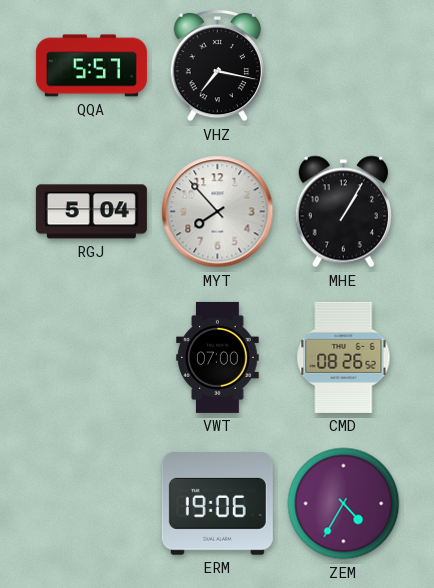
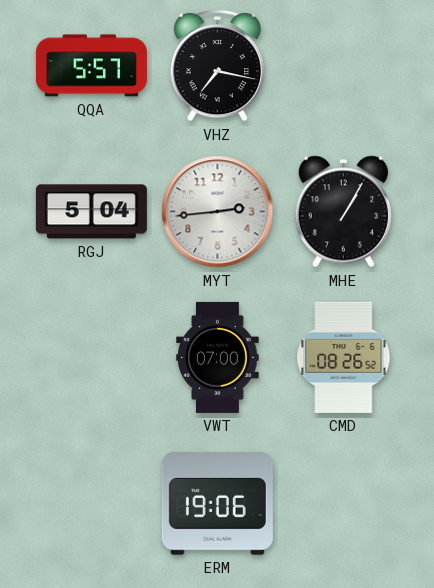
MYT: 7:53 -> 2:44
ZEM: 4:35 -> none
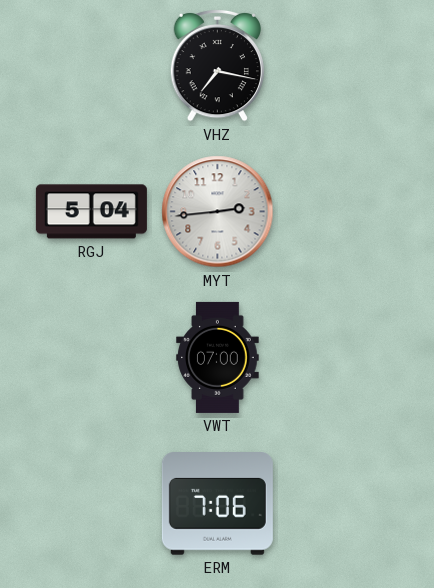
QQA: 5:57 -> none
MHE: 1:05 -> none
CMD: 08:26 -> none
ERM: 19:06 -> 7:06
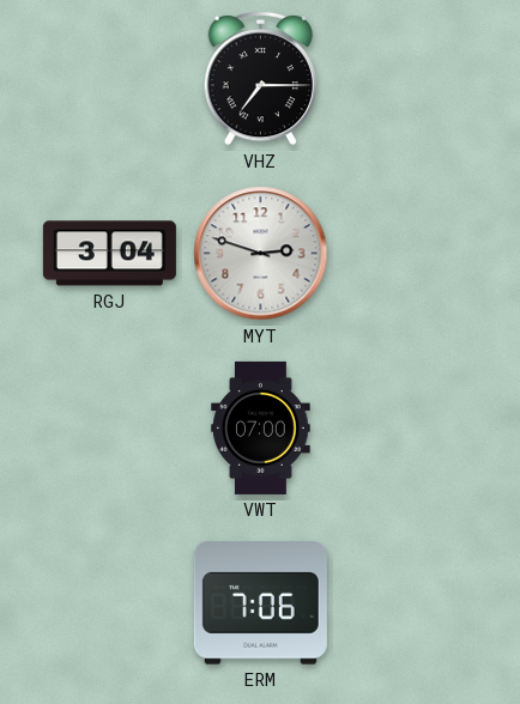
VHZ: 7:17 -> 7:15
RGJ: 5:04 -> 3:04
MYT: 2:44 -> 2:48
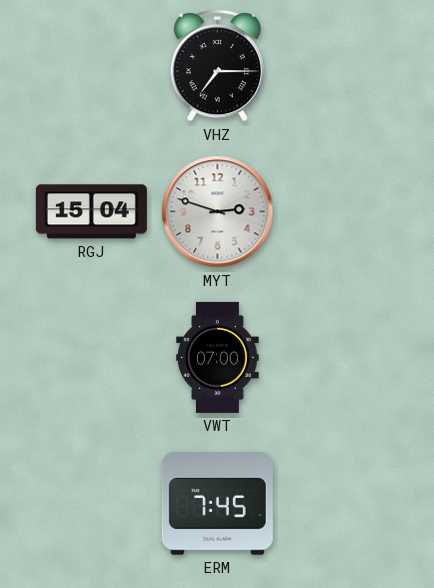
RGJ: 3:04 -> 15:04
ERM: 7:06 -> 7:45
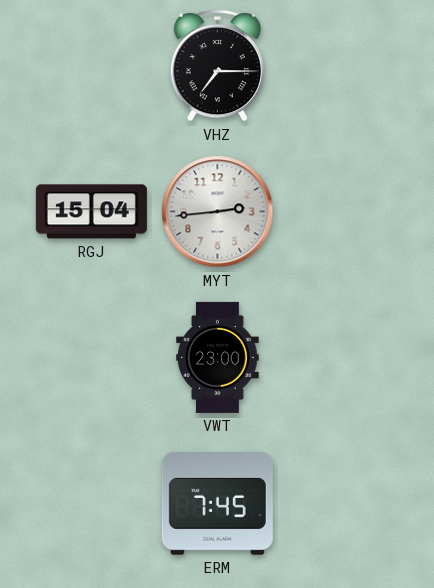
MYT: 2:48 -> 2:44
VWT: 07:00 -> 23:00
